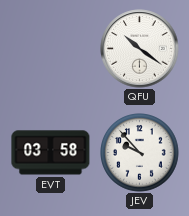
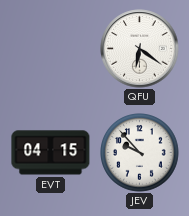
QFU: 10:21 -> 6:21
EVT: 03:58 -> 04:15
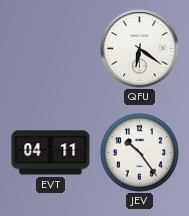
EVT: 04:15 -> 04:11
JEV: 9:53 -> 10:24
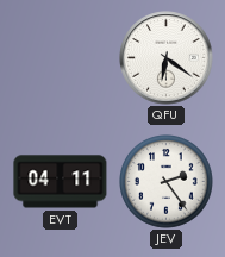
JEV: 10:24 -> 2:24
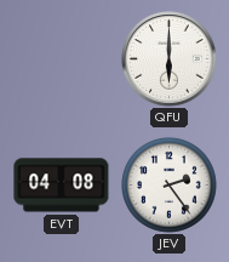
QFU: 6:21 -> 6:00
EVT: 04:11 -> 04:08
